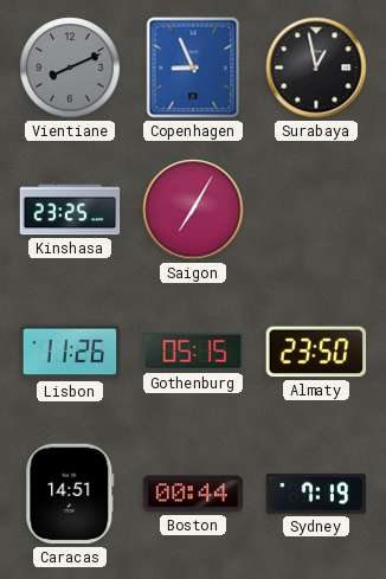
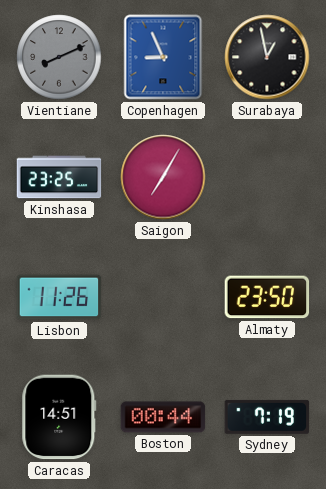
Gothenburg: 05:15 -> none
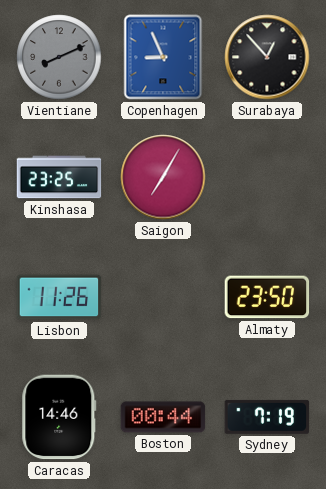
Surabaya: 12:58 -> 12:53
Caracas: 14:51 -> 14:46
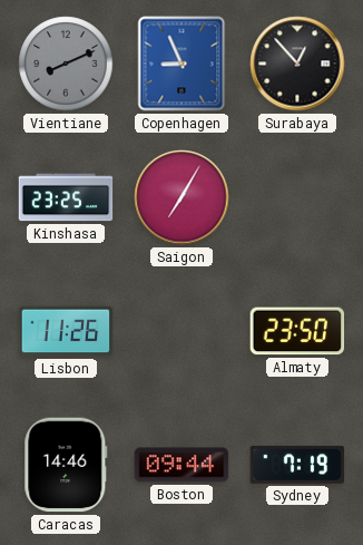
Boston: 00:44 -> 09:44
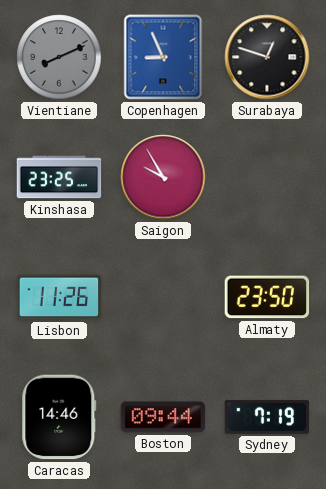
Surabaya: 12:53 -> 12:48
Saigon: 7:05 -> 9:55
